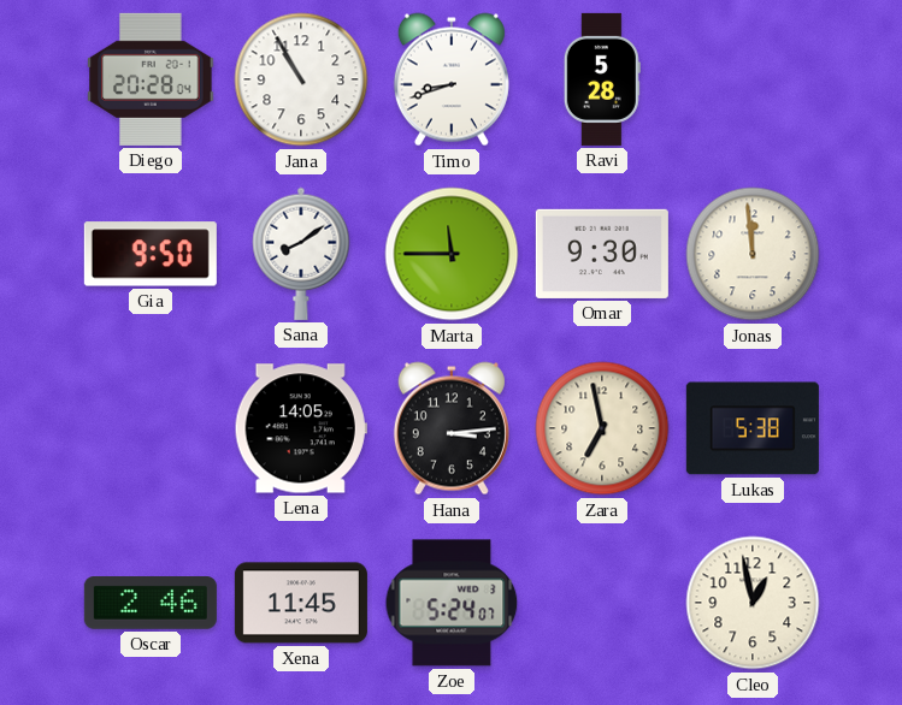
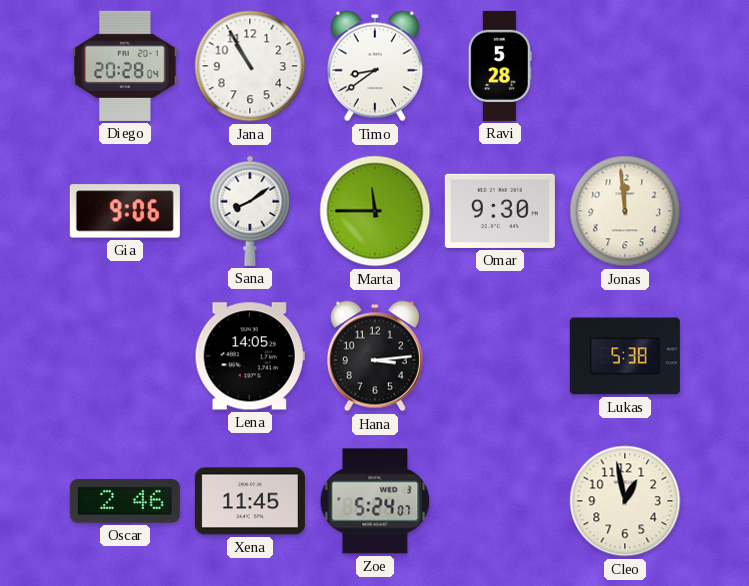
Timo: 8:42 -> 8:39
Gia: 9:50 -> 9:06
Zara: 6:58 -> none
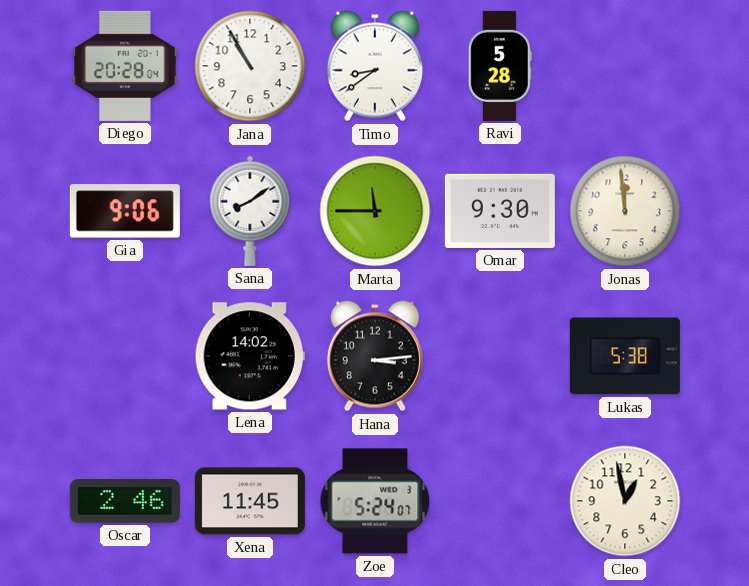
Lena: 14:05 -> 14:02
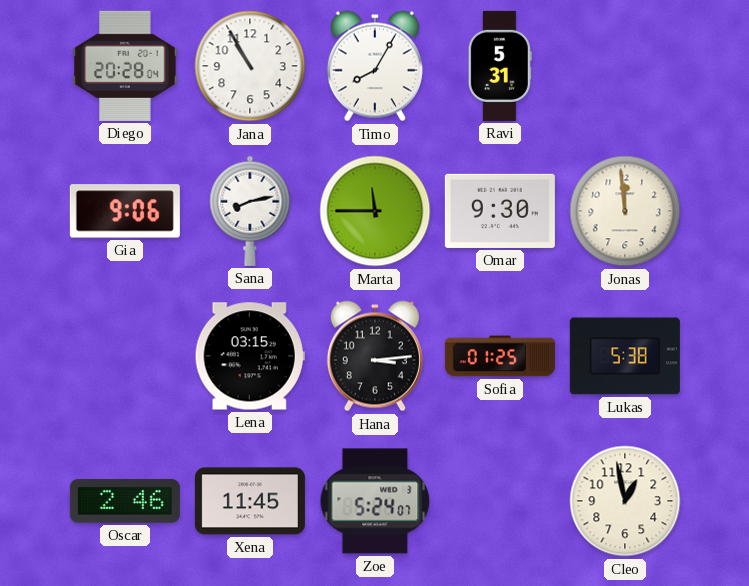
Timo: 8:39 -> 8:05
Ravi: 5:28 -> 5:31
Sana: 8:09 -> 8:13
Lena: 14:02 -> 03:15
Sofia: none -> 01:25
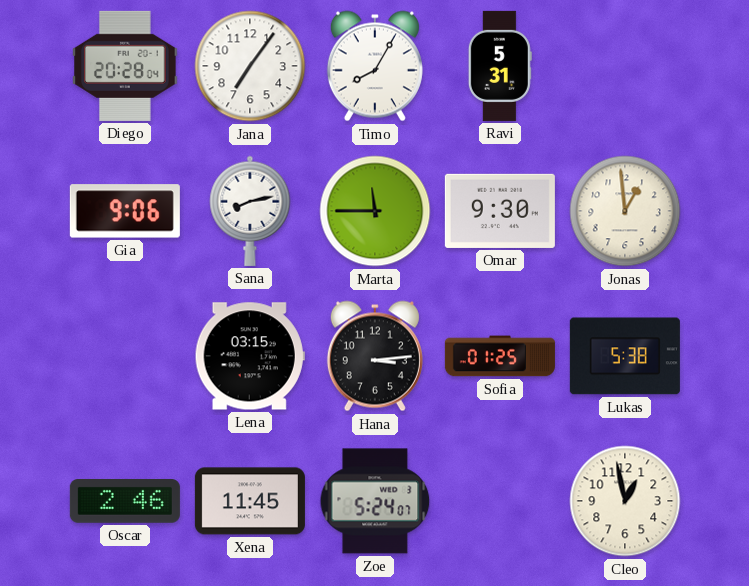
Jana: 10:55 -> 7:06
Jonas: 11:59 -> 12:59
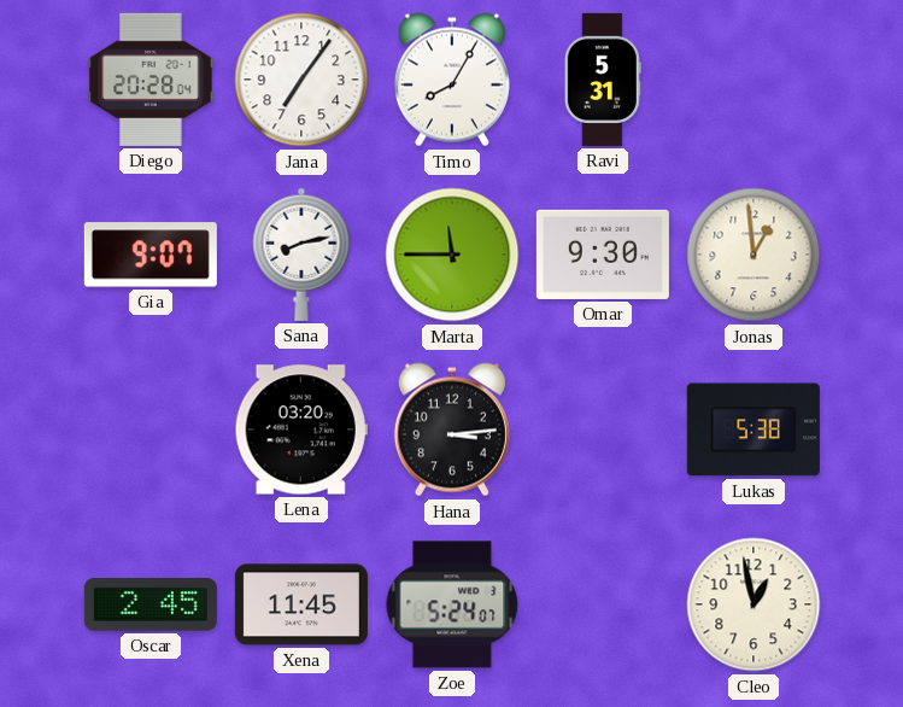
Gia: 9:06 -> 9:07
Lena: 03:15 -> 03:20
Sofia: 01:25 -> none
Oscar: 2:46 -> 2:45
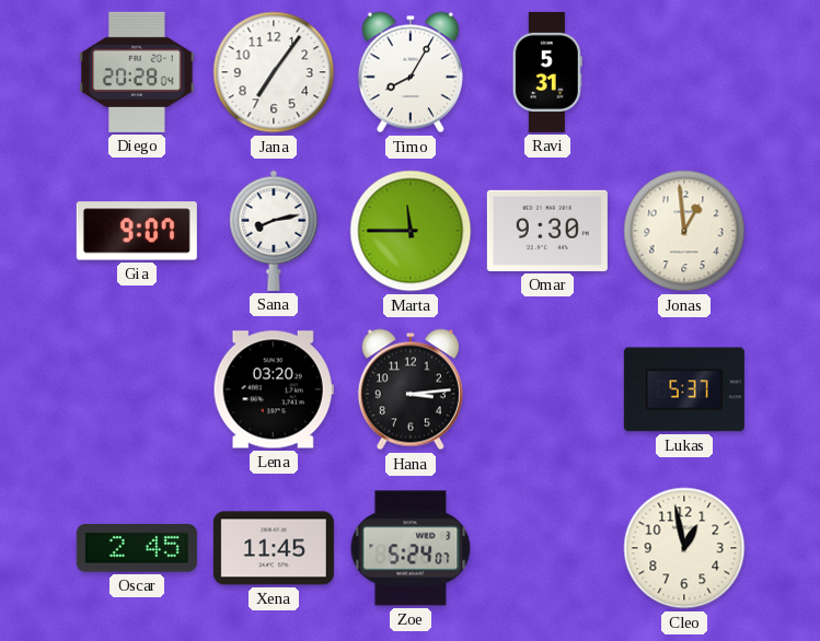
Lukas: 5:38 -> 5:37
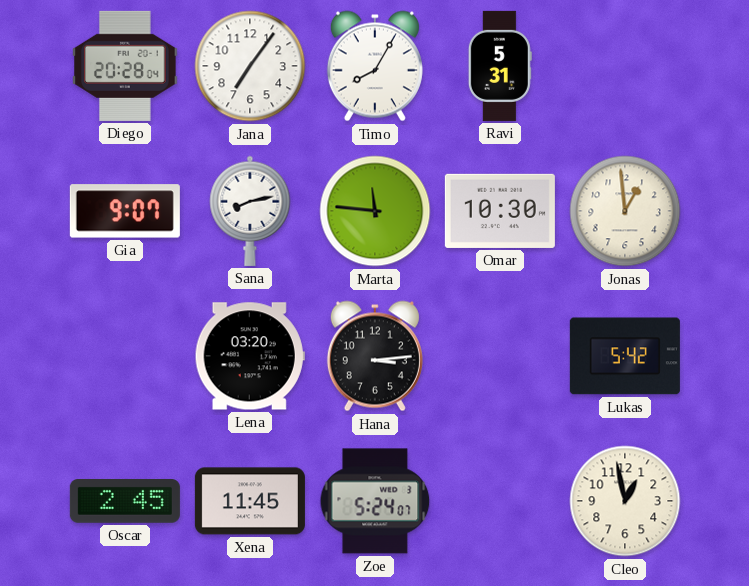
Marta: 11:45 -> 11:46
Omar: 9:30 -> 10:30
Lukas: 5:37 -> 5:42
